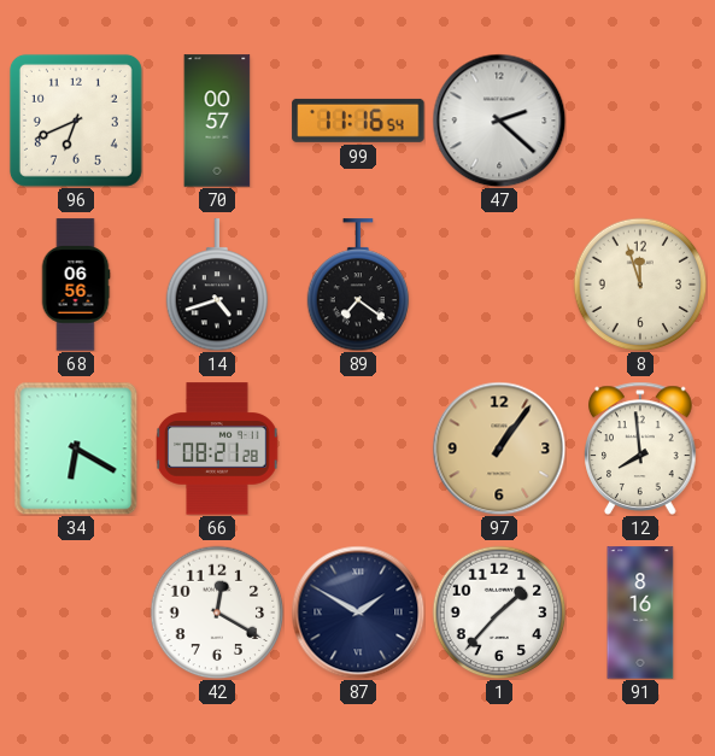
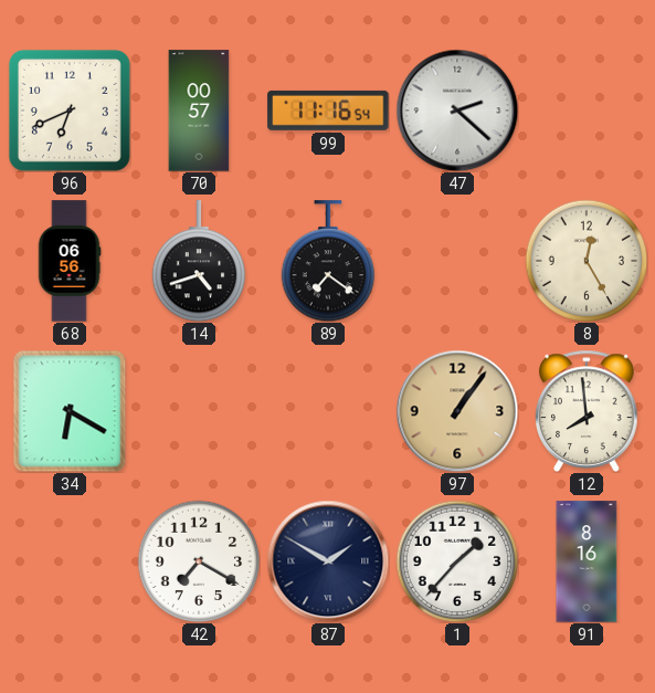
8: 11:57 -> 12:25
66: 08:21 -> none
42: 12:20 -> 7:20
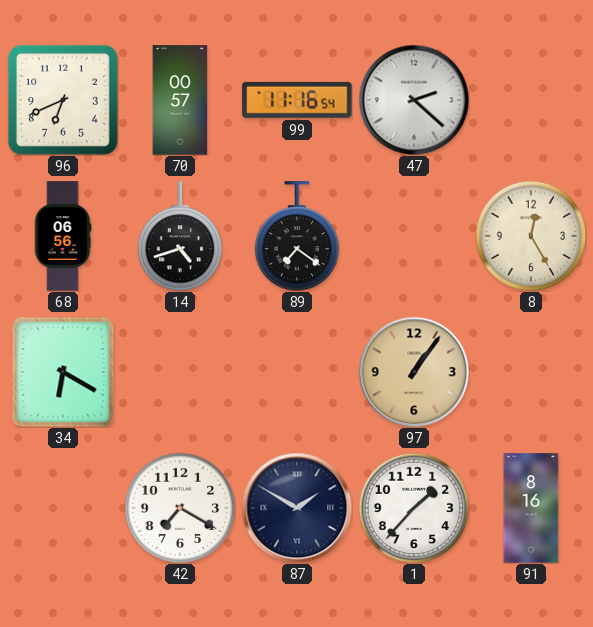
12: 7:59 -> none
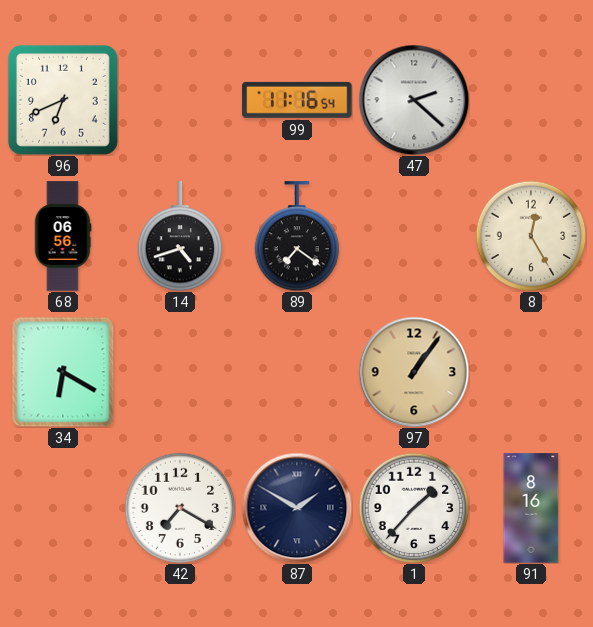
70: 00:57 -> none
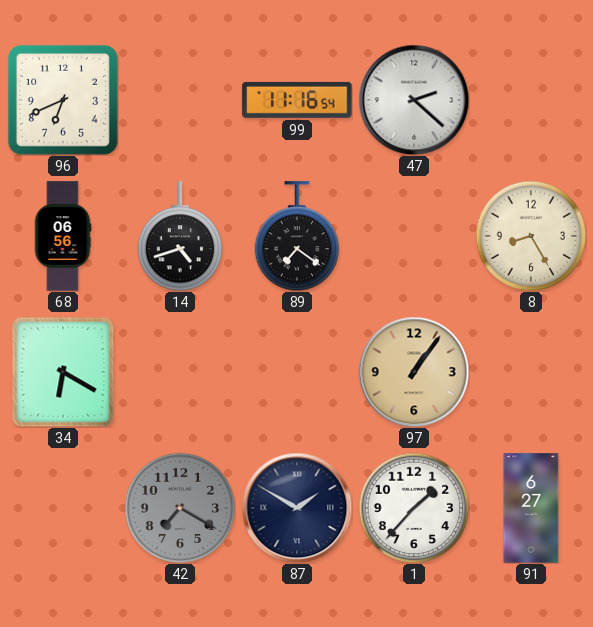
8: 12:25 -> 8:25
42 dial: white -> grey
91: 8:16 -> 6:27
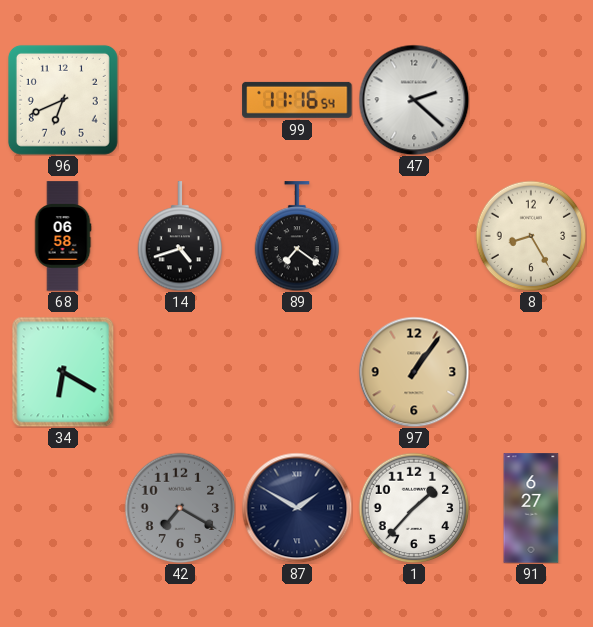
68: 06:56 -> 06:58
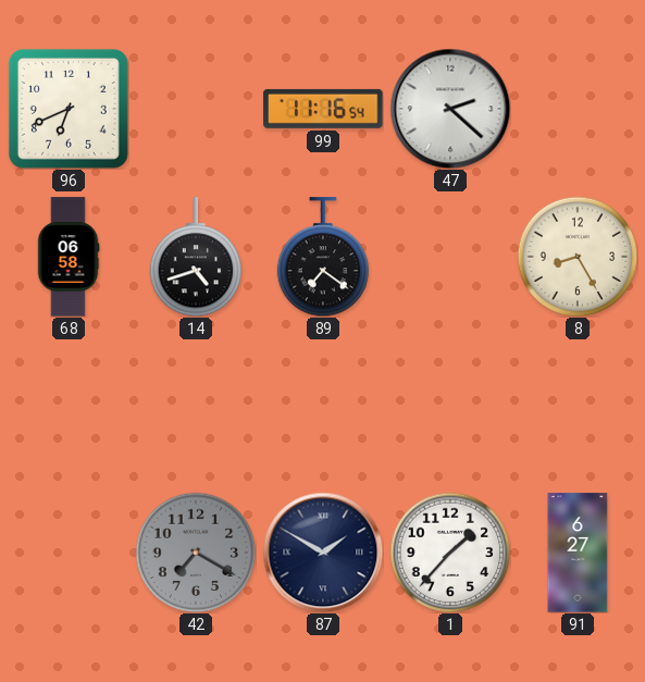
34: 6:20 -> none
97: 1:06 -> none
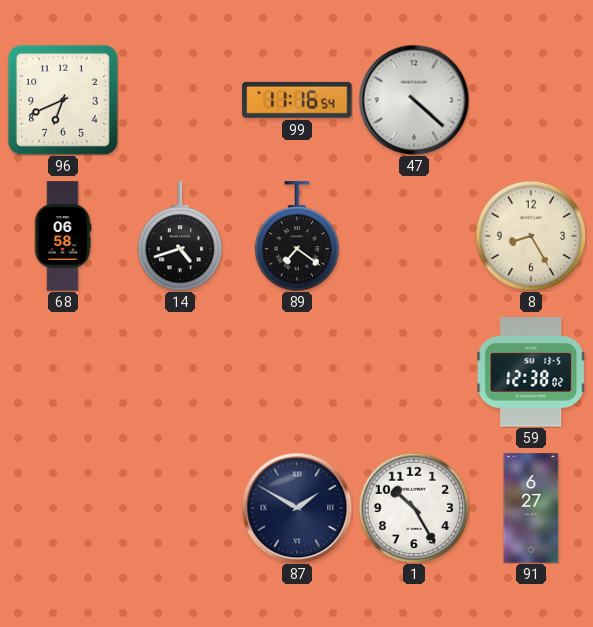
47: 2:22 -> 4:22
59: none -> 12:38
42: 7:20 -> none
1: 1:37 -> 10:25
